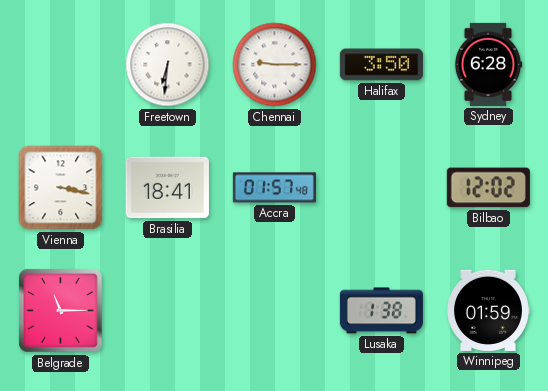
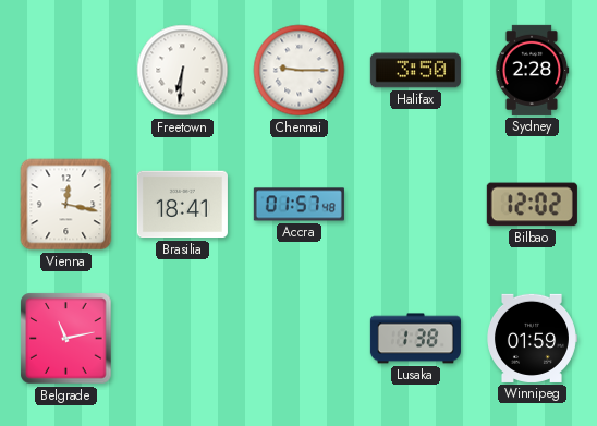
Sydney: 6:28 -> 2:28
Vienna: 3:17 -> 12:17
Belgrade: 11:15 -> 11:13
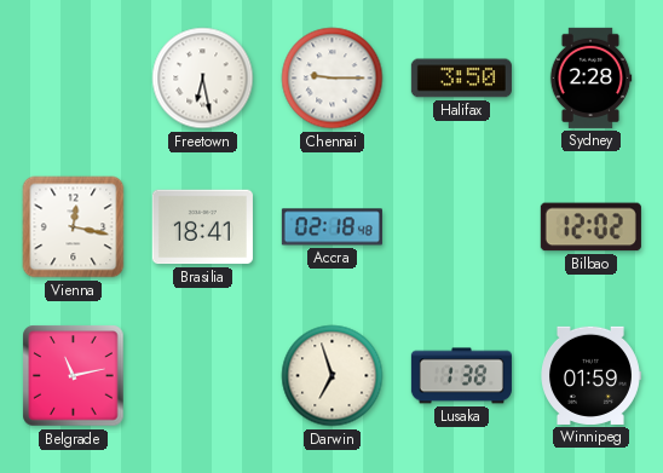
Freetown: 6:31 -> 6:28
Accra: 01:57 -> 02:18
Darwin: none -> 6:57
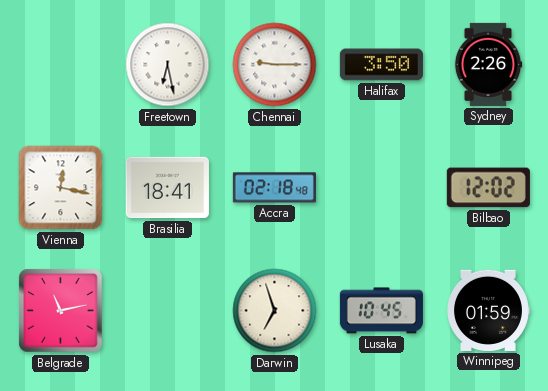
Sydney: 2:28 -> 2:26
Lusaka: 1:38 -> 10:45
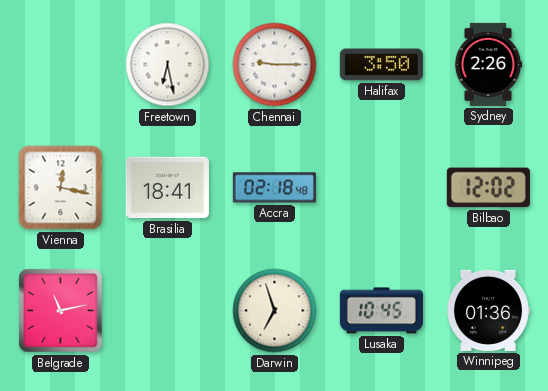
Winnipeg: 01:59 -> 01:36
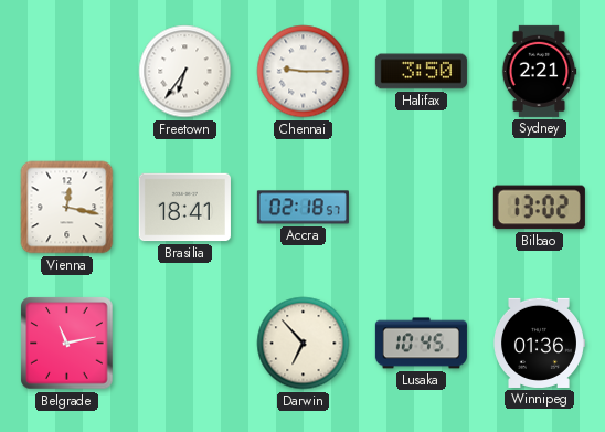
Freetown: 6:28 -> 6:36
Sydney: 2:26 -> 2:21
Accra: 02:18:48 -> 02:18:57
Bilbao: 12:02 -> 13:02
Darwin: 6:57 -> 6:53
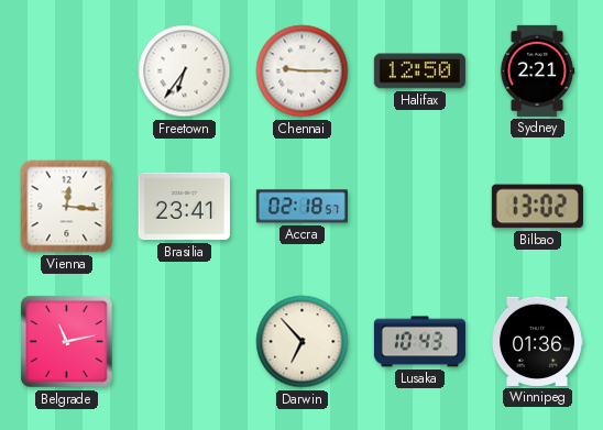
Halifax: 3:50 -> 12:50
Vienna: 12:17 -> 12:16
Brasilia: 18:41 -> 23:41
Lusaka: 10:45 -> 10:43
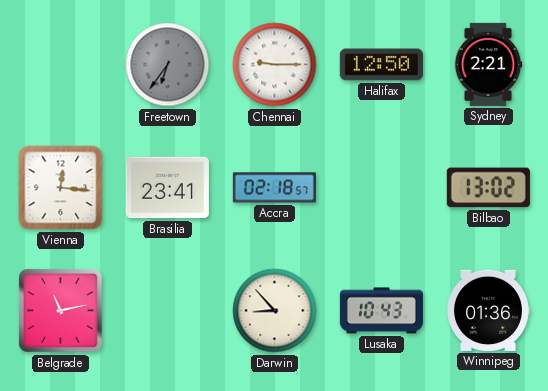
Freetown dial: white -> grey
Darwin: 6:53 -> 8:53
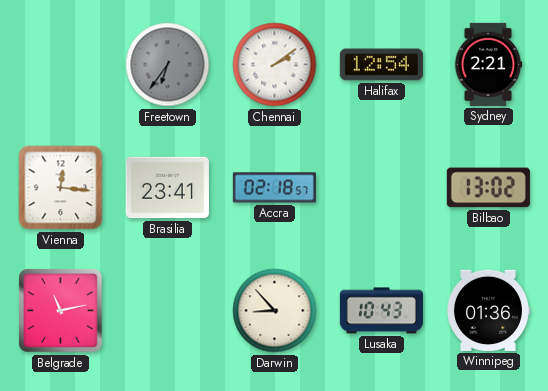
Chennai: 9:15 -> 2:09
Halifax: 12:50 -> 12:54
